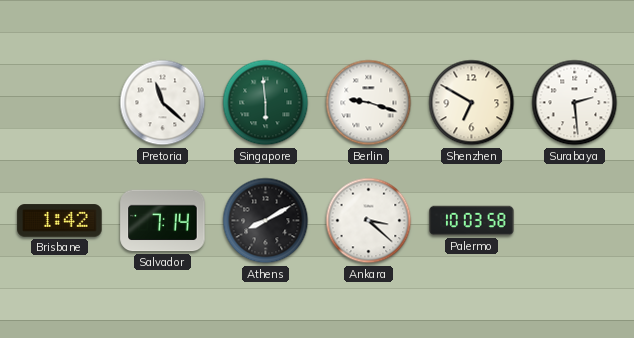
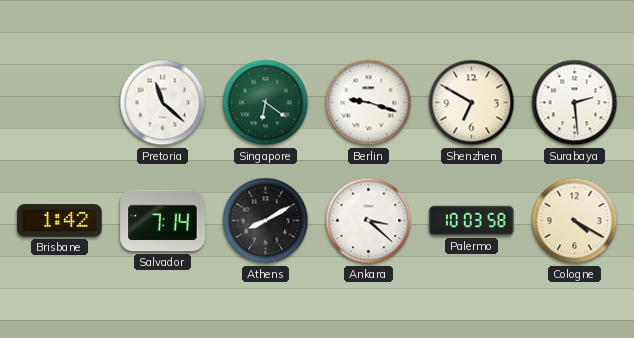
Singapore: 5:59 -> 6:21
Cologne: none -> 4:20
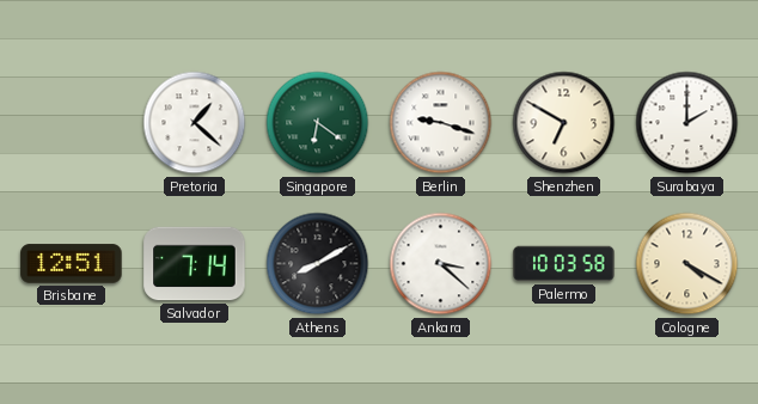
Pretoria: 11:22 -> 1:22
Surabaya: 2:29 -> 2:00
Brisbane: 1:42 -> 12:51
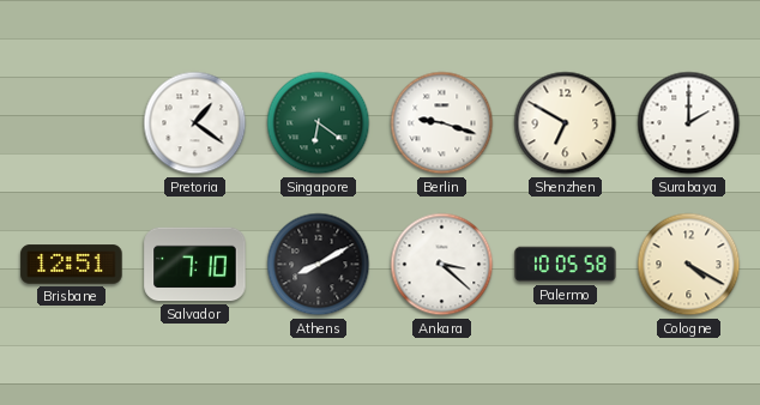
Pretoria: 1:22 -> 1:21
Salvador: 7:14 -> 7:10
Palermo: 10:03 -> 10:05
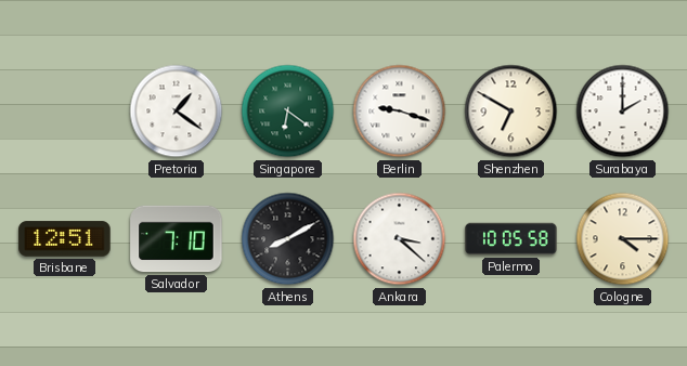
Cologne: 4:20 -> 4:15
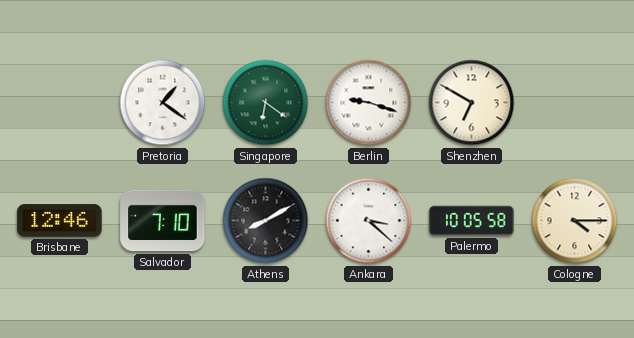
Surabaya: 2:00 -> none
Brisbane: 12:51 -> 12:46
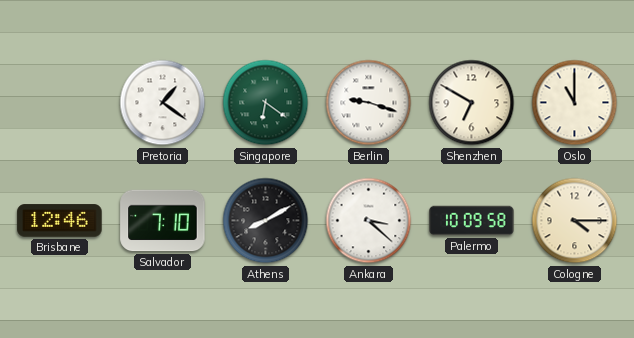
Oslo: none -> 11:00
Palermo: 10:05 -> 10:09
